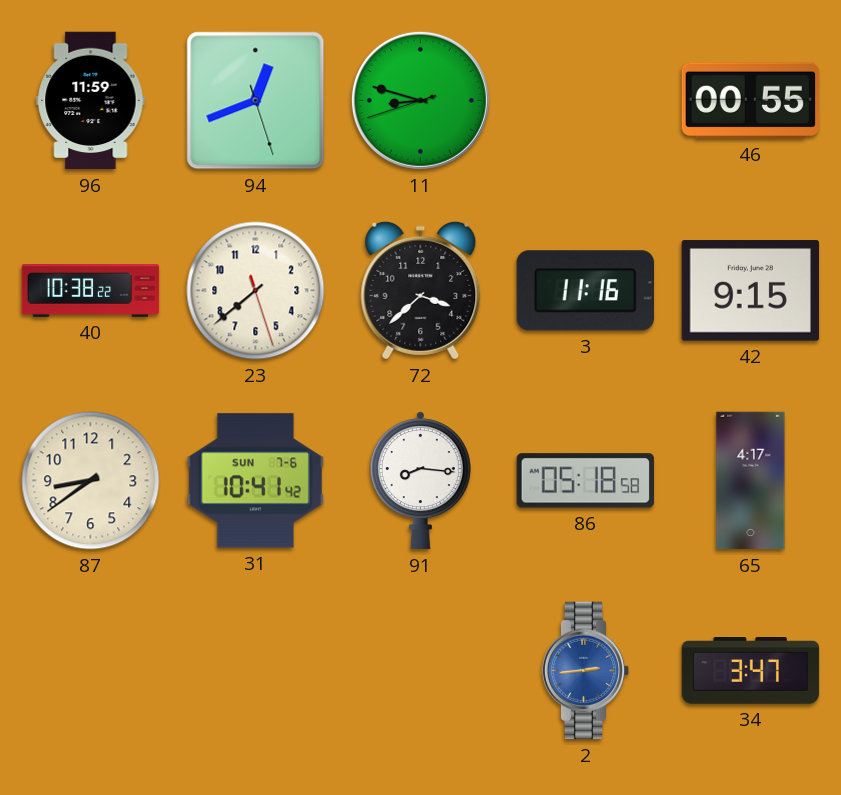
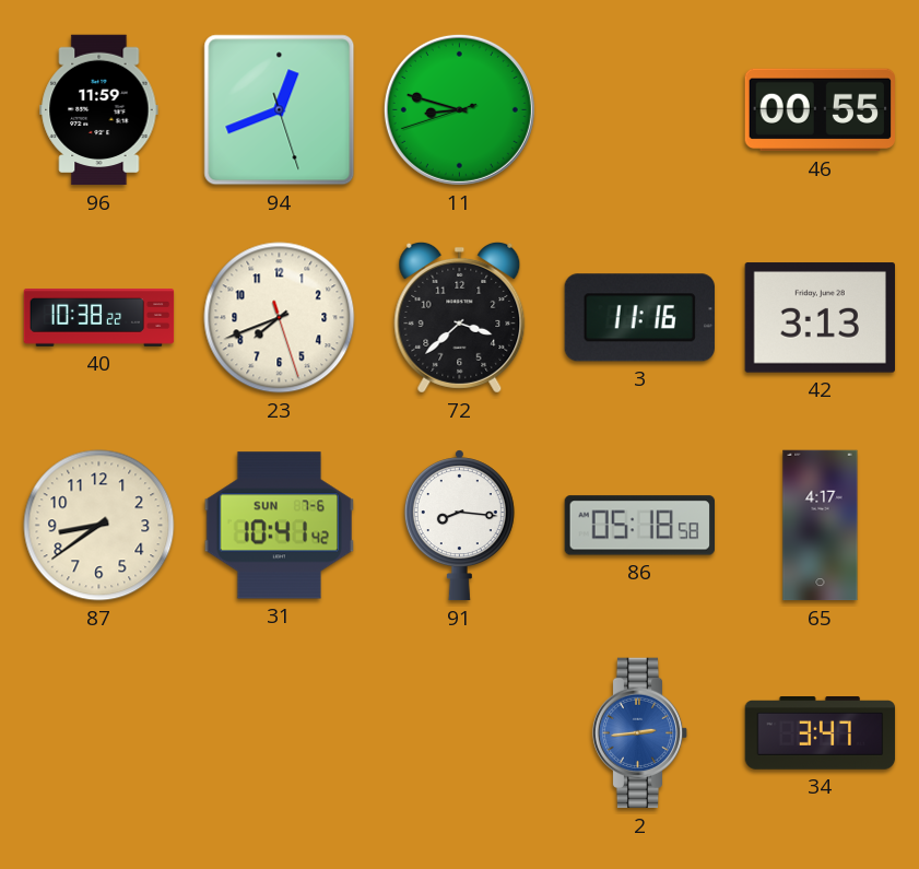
23: 7:38 -> 7:41
42: 9:15 -> 3:13
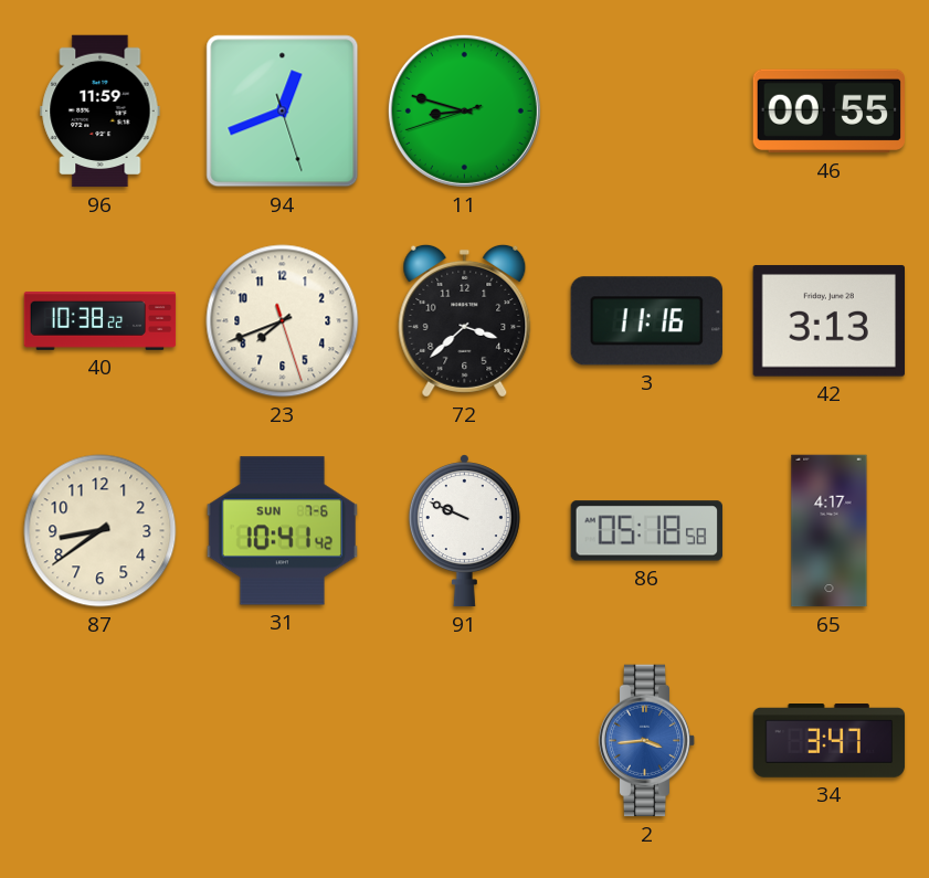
91: 8:16 -> 9:49
2: 2:44 -> 3:44
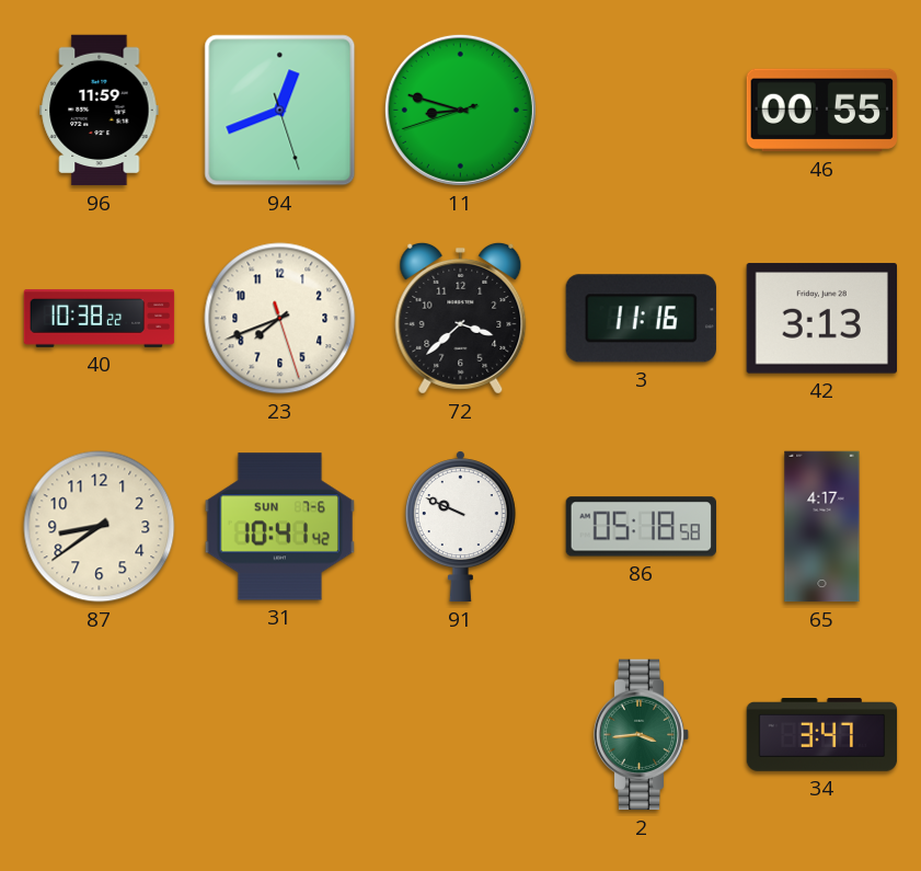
2 dial: blue -> green
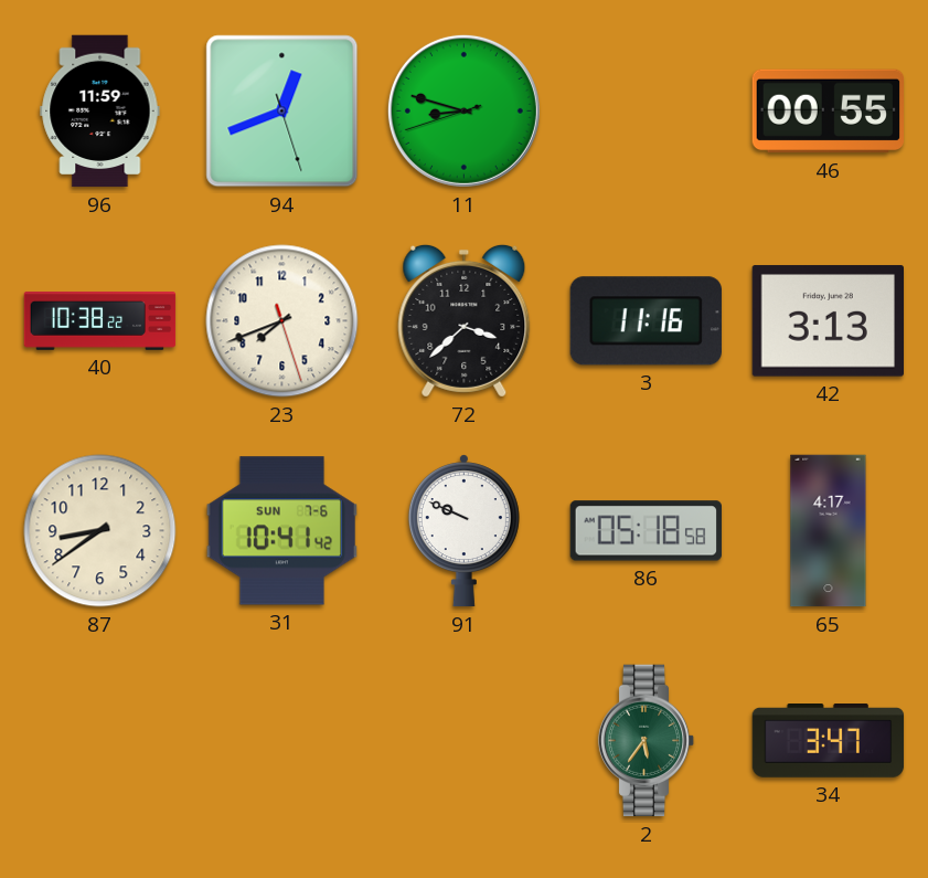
2: 3:44 -> 5:36
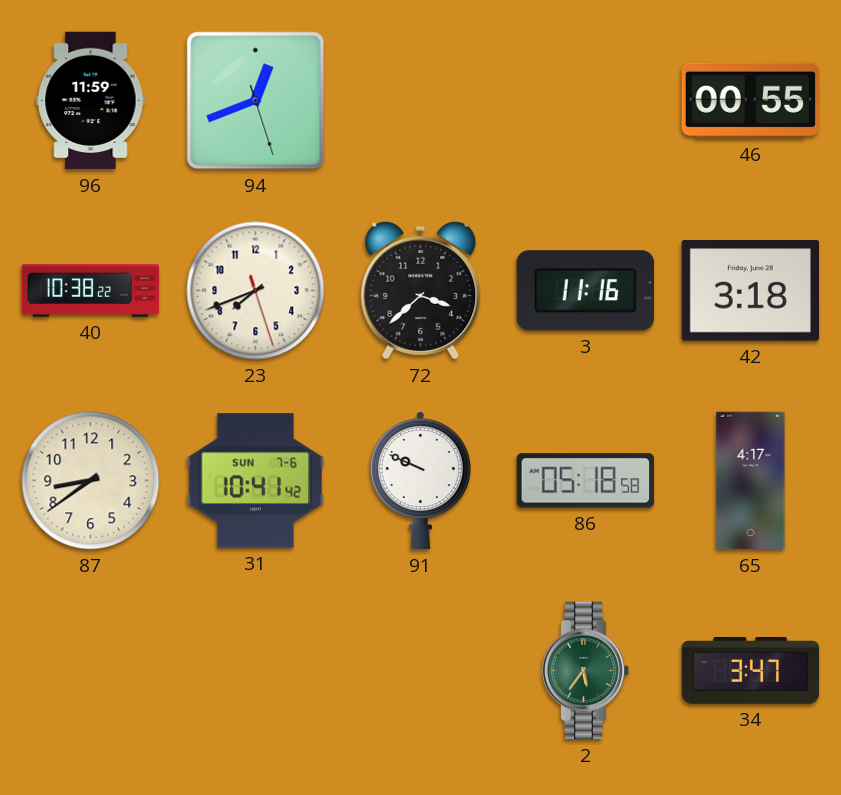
11: 8:47 -> none
42: 3:13 -> 3:18
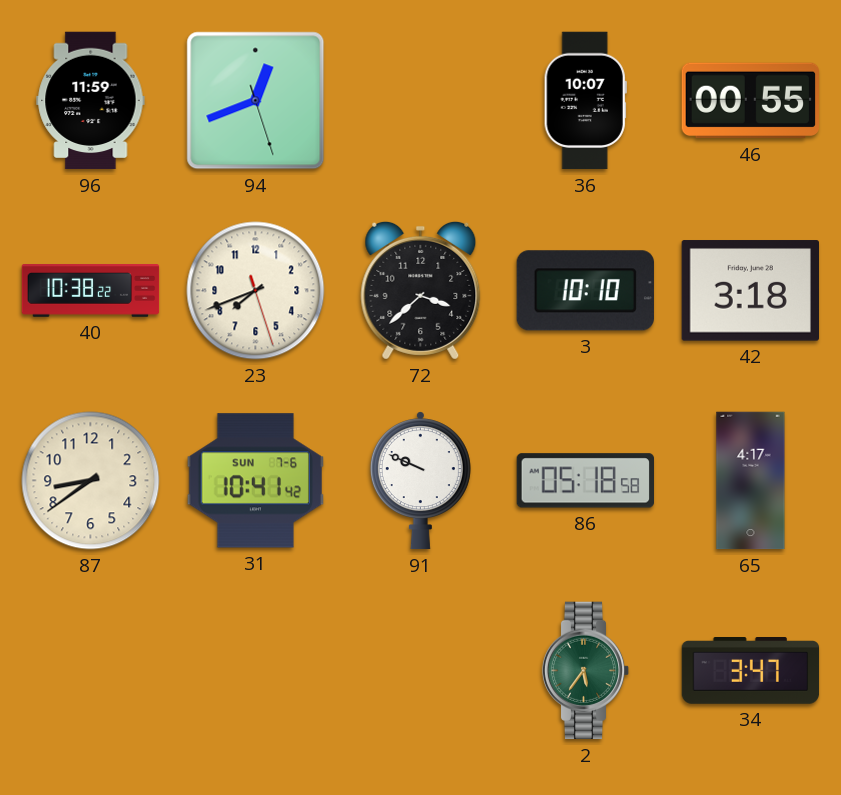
36: none -> 10:07
3: 11:16 -> 10:10
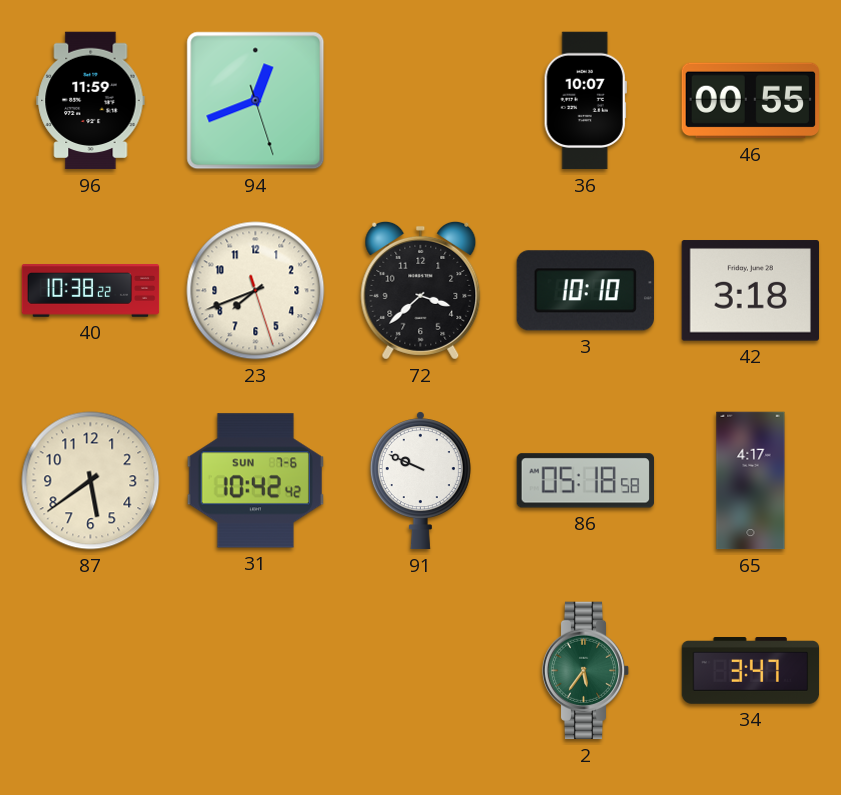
87: 8:39 -> 5:39
31: 10:41 -> 10:42
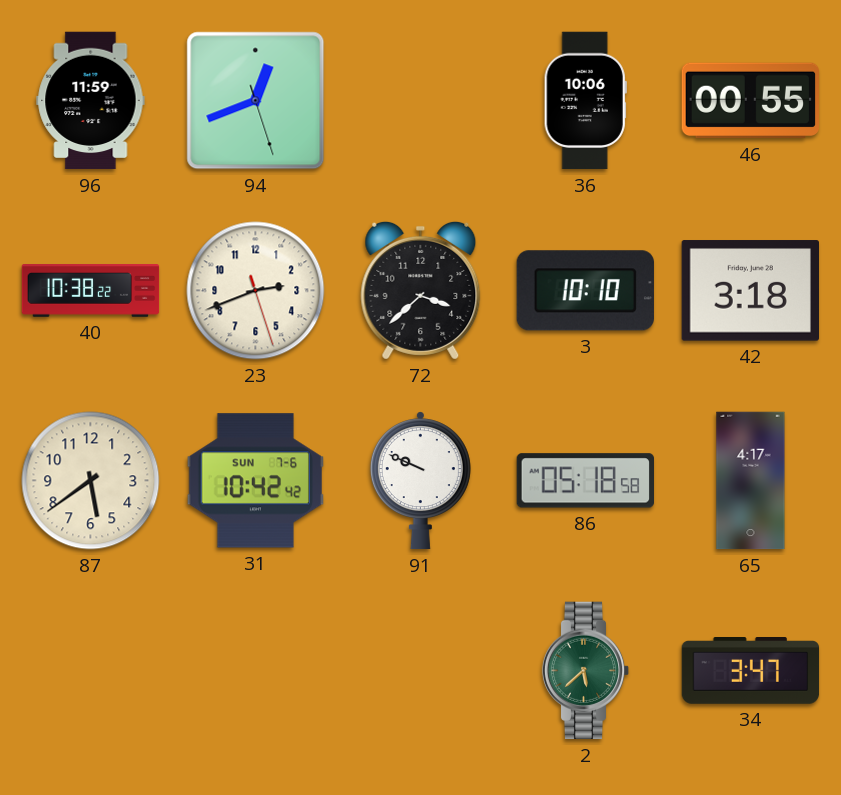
36: 10:07 -> 10:06
23: 7:41 -> 2:41
2: 5:36 -> 5:38
